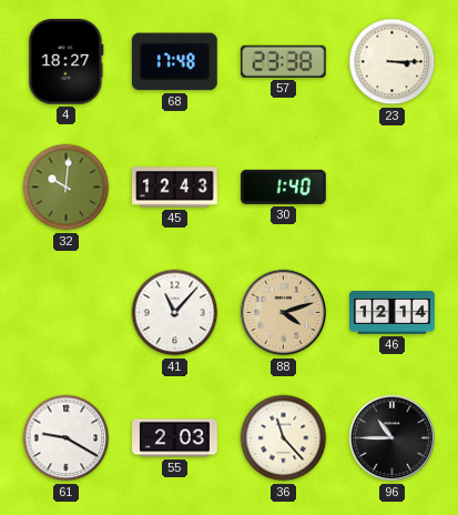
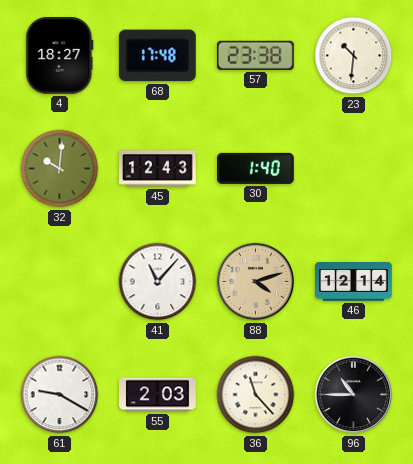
23: 3:15 -> 10:31
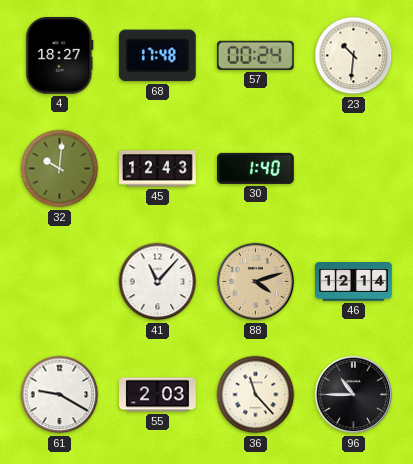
57: 23:38 -> 00:24
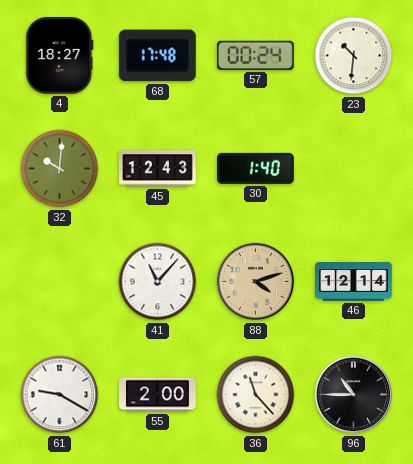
55: 2:03 -> 2:00
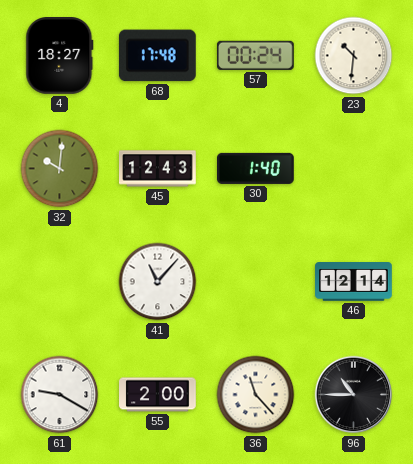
88: 4:12 -> none
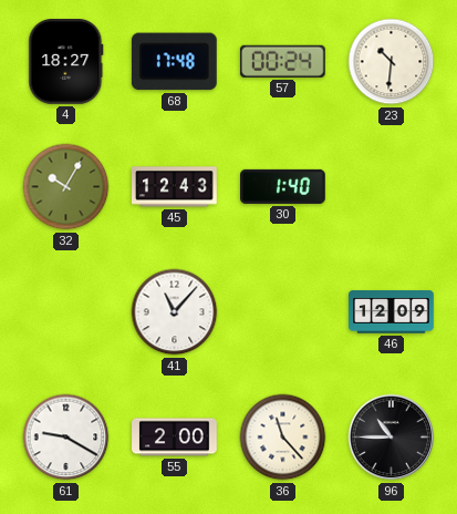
32: 10:01 -> 10:05
46: 12:14 -> 12:09
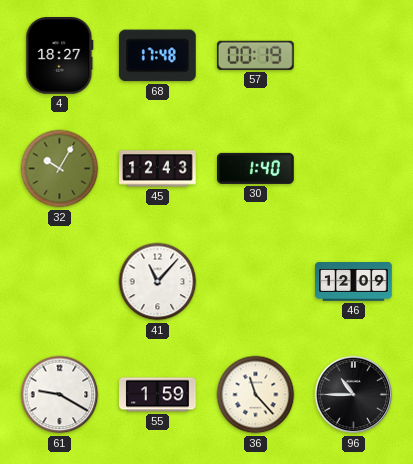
57: 00:24 -> 00:19
23: 10:31 -> none
55: 2:00 -> 1:59
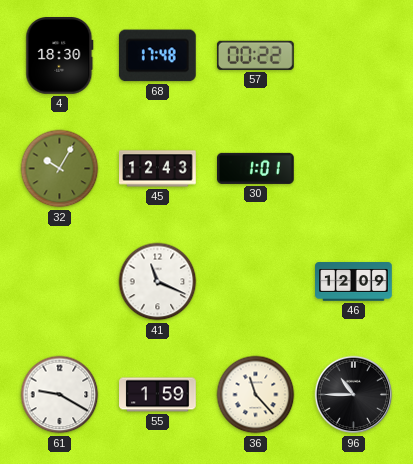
4: 18:27 -> 18:30
57: 00:19 -> 00:22
30: 1:40 -> 1:01
41: 11:07 -> 11:19
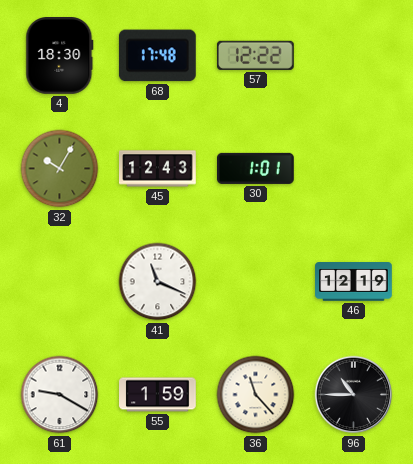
57: 00:22 -> 12:22
46: 12:09 -> 12:19
